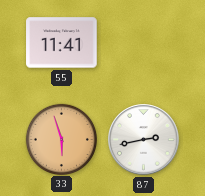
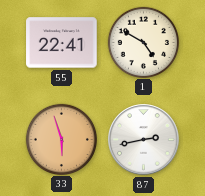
55: 11:41 -> 22:41
1: none -> 4:50
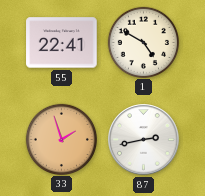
33: 5:57 -> 1:57
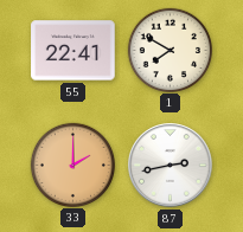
1: 4:50 -> 7:50
33: 1:57 -> 2:00
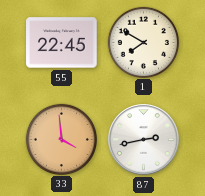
55: 22:41 -> 22:45
33: 2:00 -> 3:59
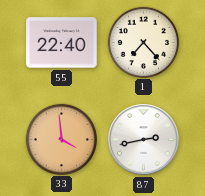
55: 22:45 -> 22:40
1: 7:50 -> 7:23
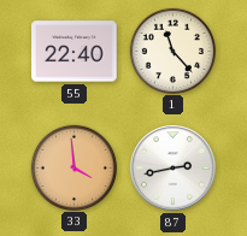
1: 7:23 -> 11:23
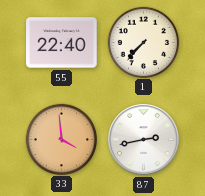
1: 11:23 -> 7:37
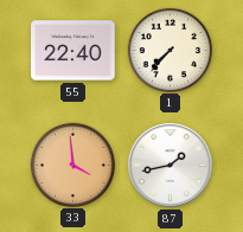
87: 2:43 -> 1:43
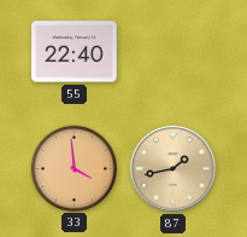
1: 7:37 -> none
87 dial: white -> champagne
